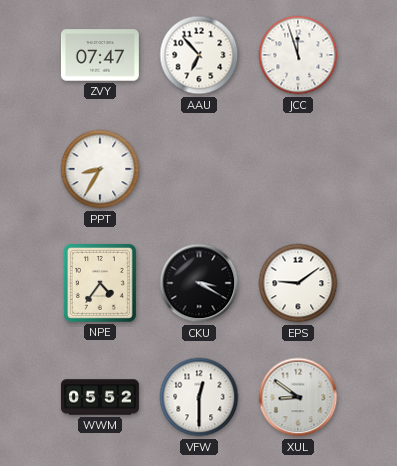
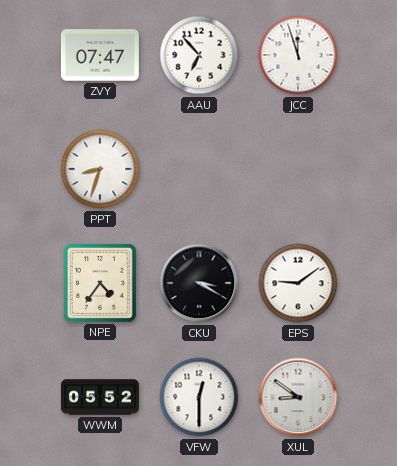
PPT: 8:35 -> 8:33
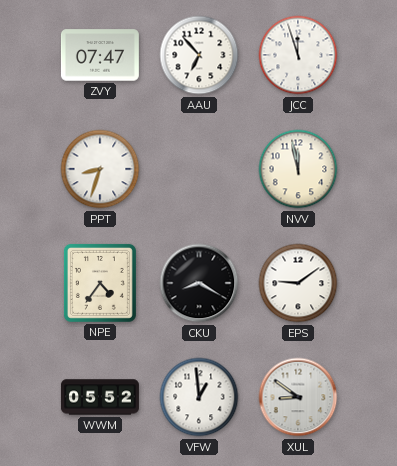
NVV: none -> 11:58
CKU: 3:20 -> 8:20
VFW: 12:30 -> 12:59
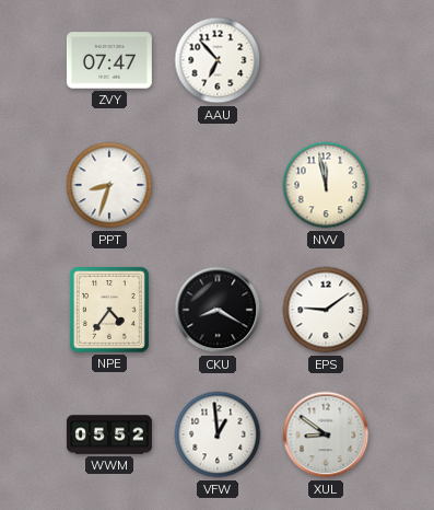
JCC: 11:57 -> none
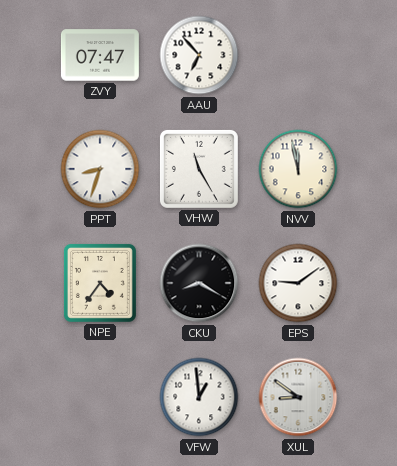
VHW: none -> 11:25
WWM: 05:52 -> none
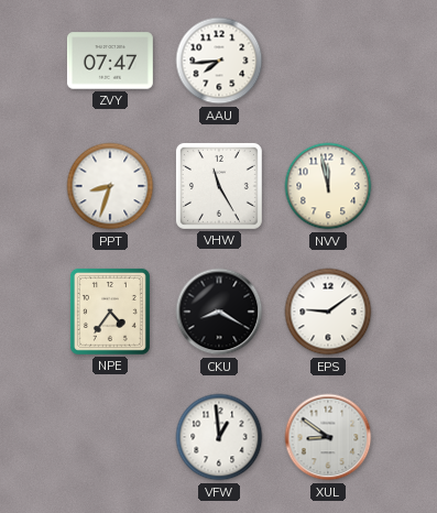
AAU: 6:53 -> 7:44
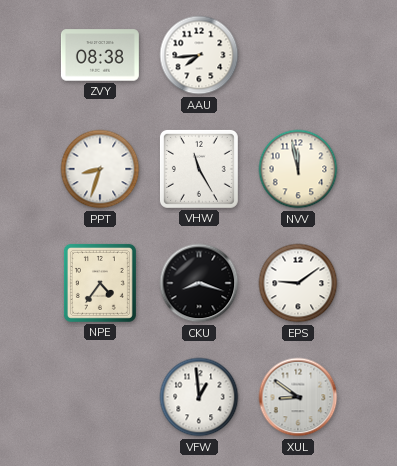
ZVY: 07:47 -> 08:38
CKU: 8:20 -> 8:18
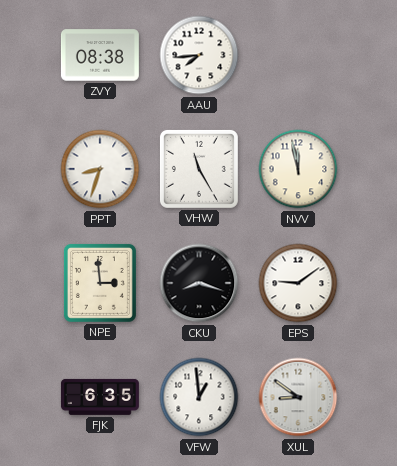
NPE: 4:36 -> 2:59
FJK: none -> 6:35
